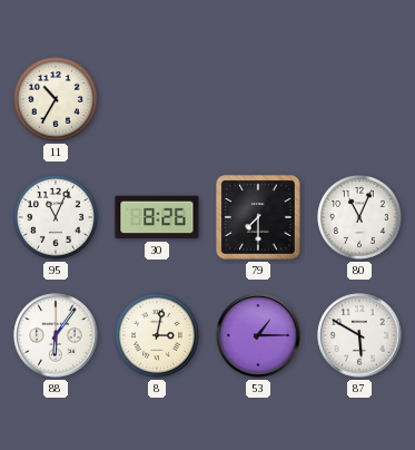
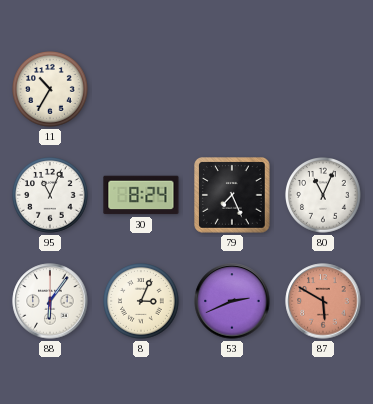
30: 8:26 -> 8:24
79: 7:30 -> 7:26
8: 3:02 -> 3:04
53: 1:15 -> 2:41
87 dial: white -> salmon
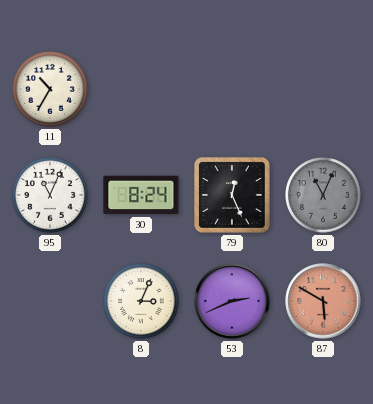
79: 7:26 -> 12:26
80 dial: white -> grey
88: 6:06 -> none
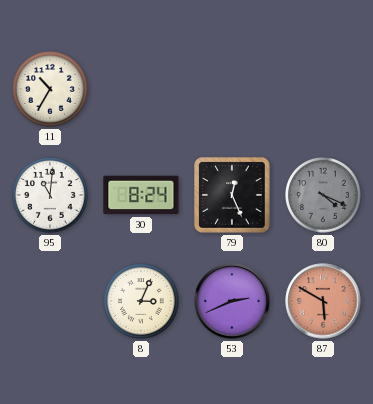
95: 11:04 -> 11:01
80: 11:04 -> 4:19
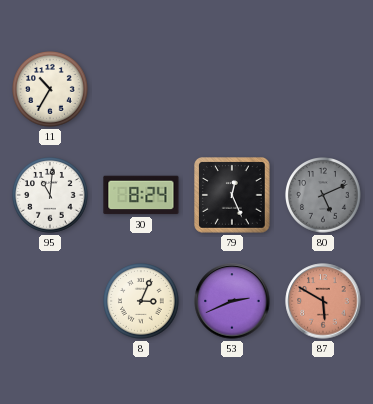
80: 4:19 -> 5:11
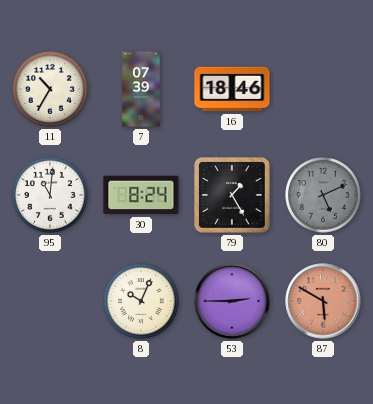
7: none -> 07:39
16: none -> 18:46
79: 12:26 -> 1:25
8: 3:04 -> 10:04
53: 2:41 -> 2:45
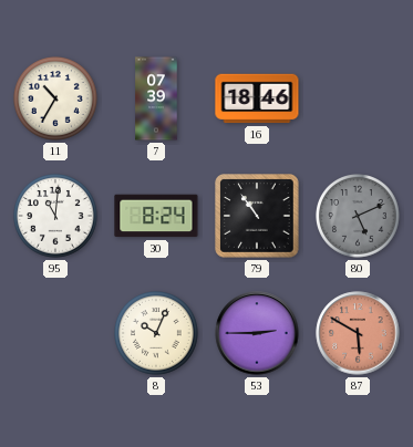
79: 1:25 -> 10:54
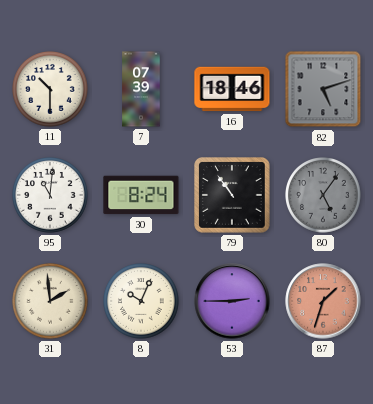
11: 10:35 -> 10:30
82: none -> 5:12
80: 5:11 -> 5:06
31: none -> 1:59
87: 5:50 -> 1:33
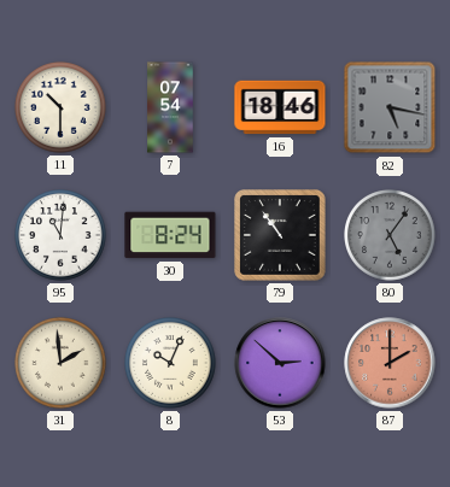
7: 07:39 -> 07:54
82: 5:12 -> 5:17
53: 2:45 -> 2:52
87: 1:33 -> 2:00
